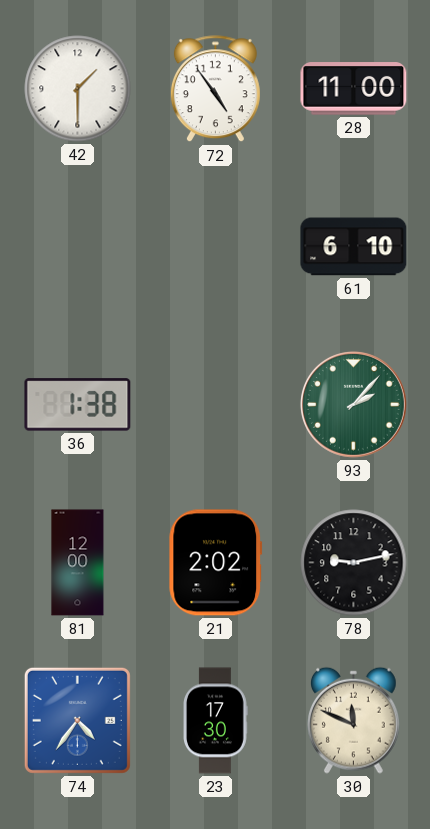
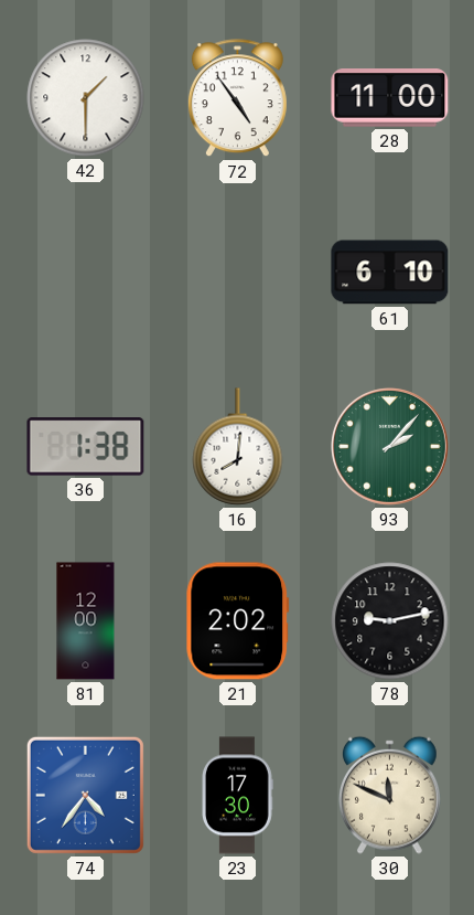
16: none -> 8:01
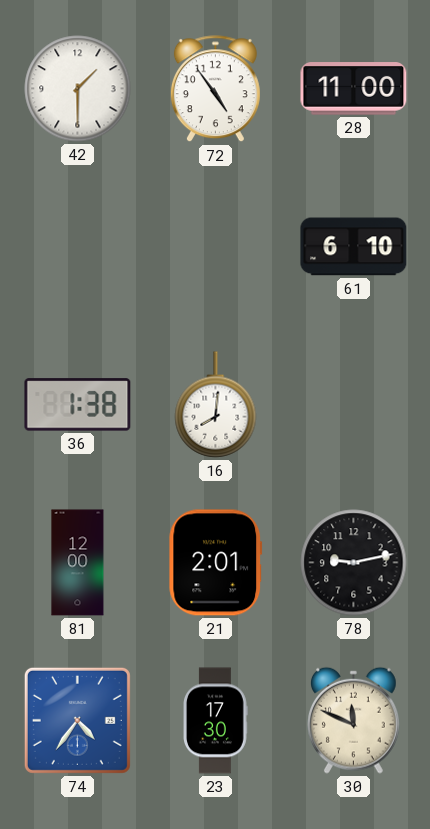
93: 2:07 -> none
21: 2:02 -> 2:01
